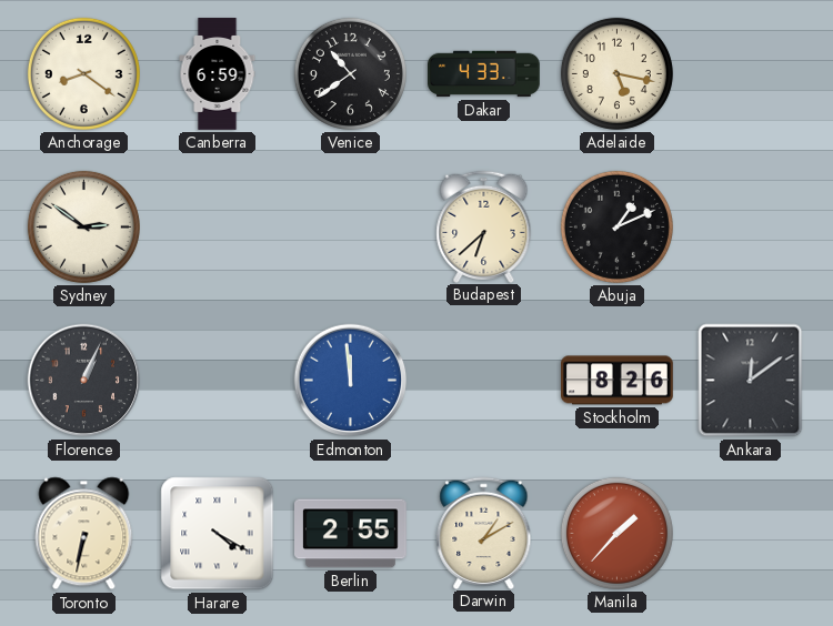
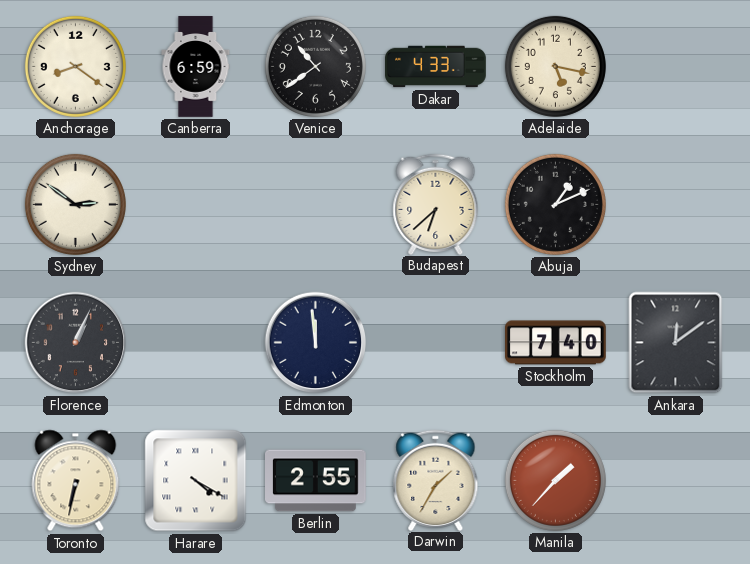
Edmonton dial: blue -> navy
Stockholm: 8:26 -> 7:40
Darwin: 1:10 -> 1:35
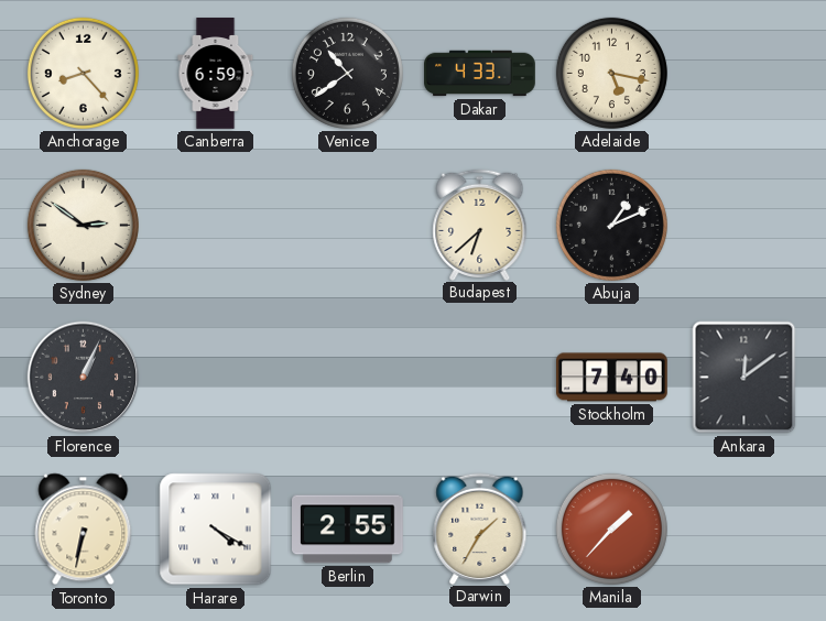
Anchorage: 8:21 -> 8:23
Edmonton: 11:59 -> none
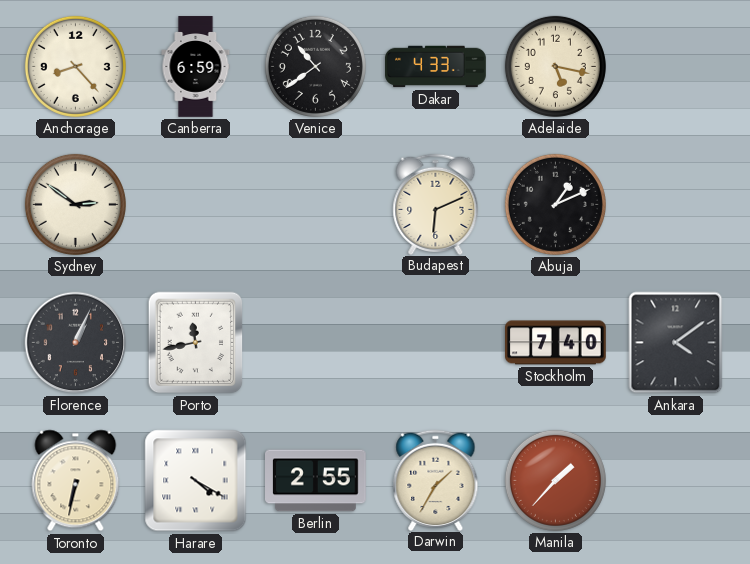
Budapest: 6:38 -> 6:11
Porto: none -> 11:43
Ankara: 12:09 -> 4:09
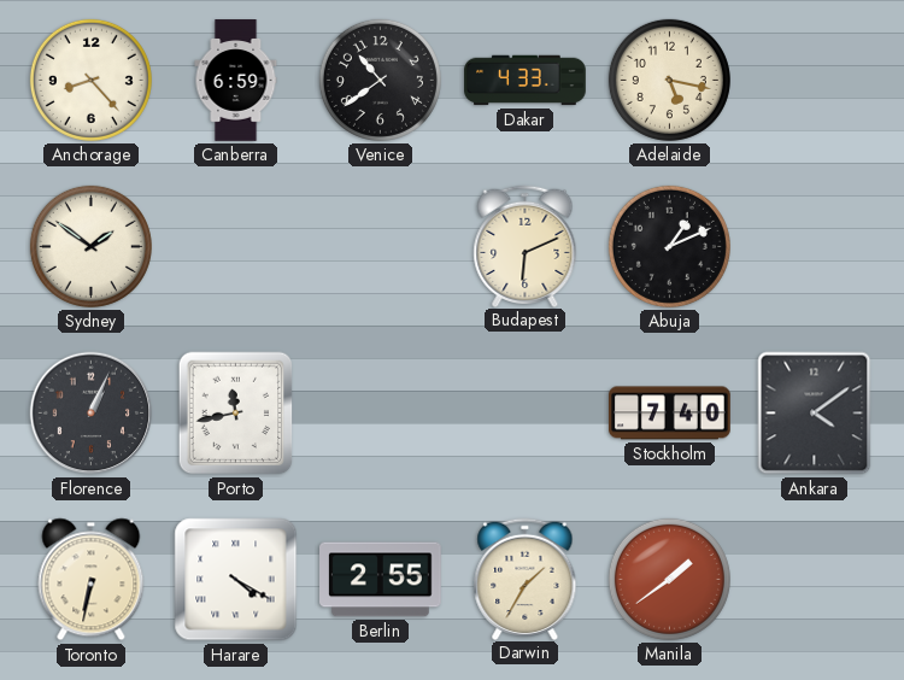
Sydney: 2:51 -> 1:51
Manila: 1:37 -> 1:39
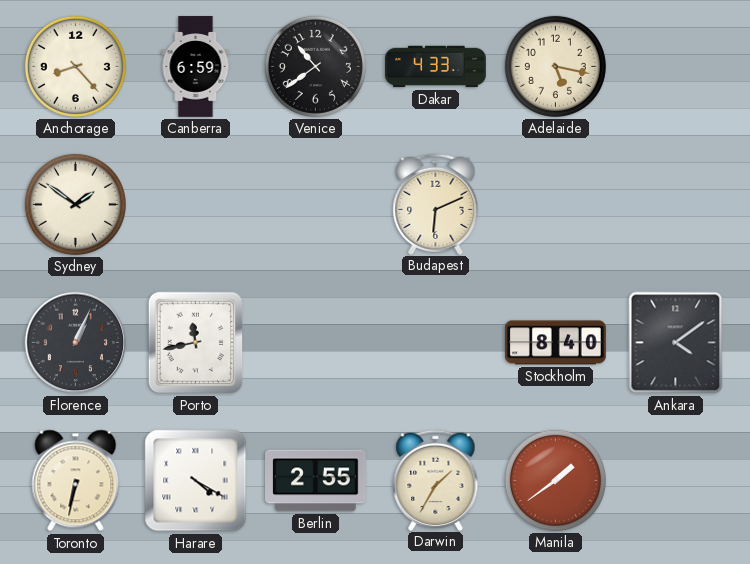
Abuja: 1:11 -> none
Stockholm: 7:40 -> 8:40
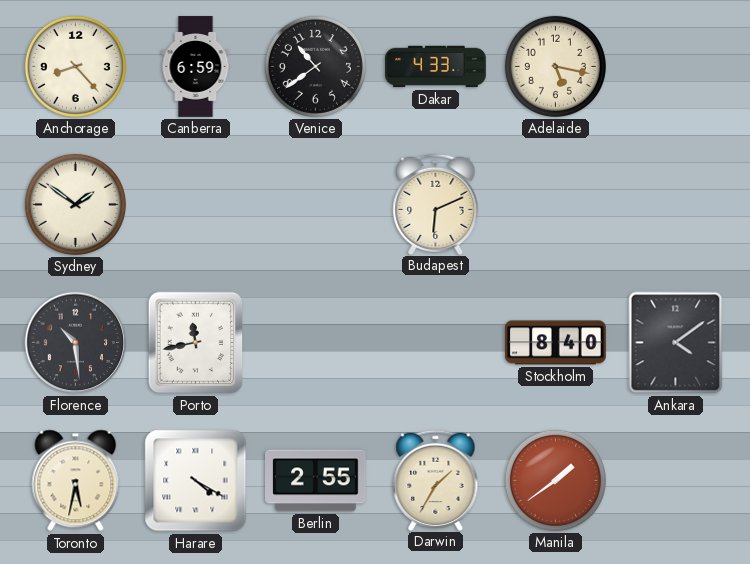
Florence: 1:04 -> 10:29
Toronto: 6:32 -> 5:32
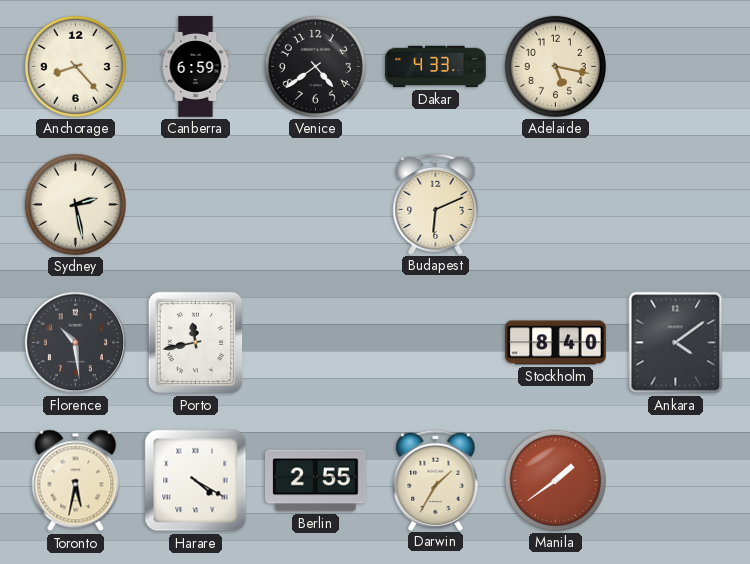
Venice: 10:39 -> 4:39
Sydney: 1:51 -> 2:28
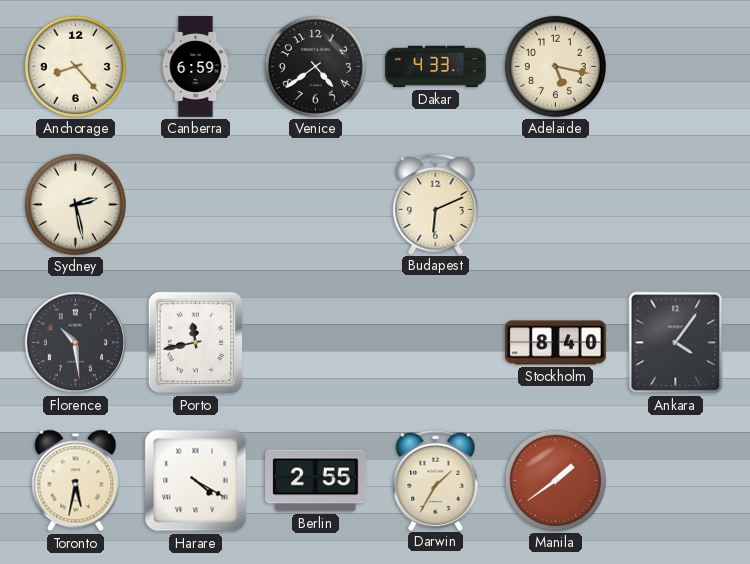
Ankara: 4:09 -> 4:06
